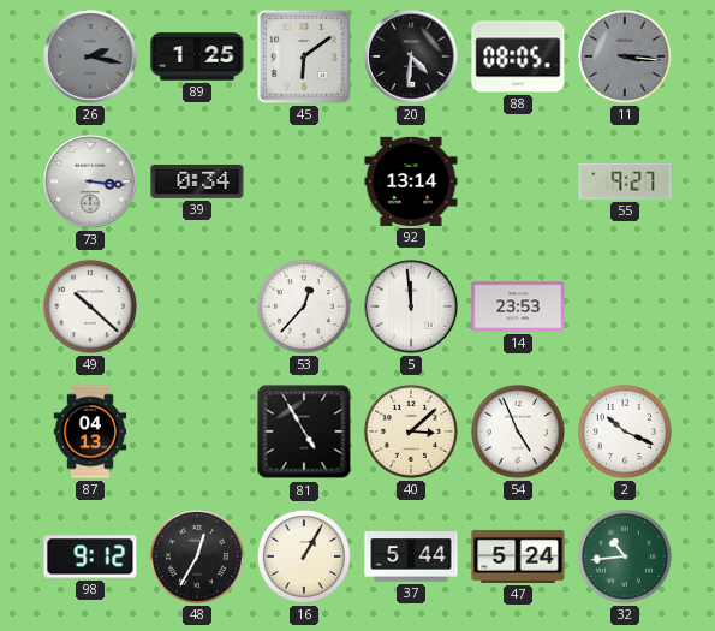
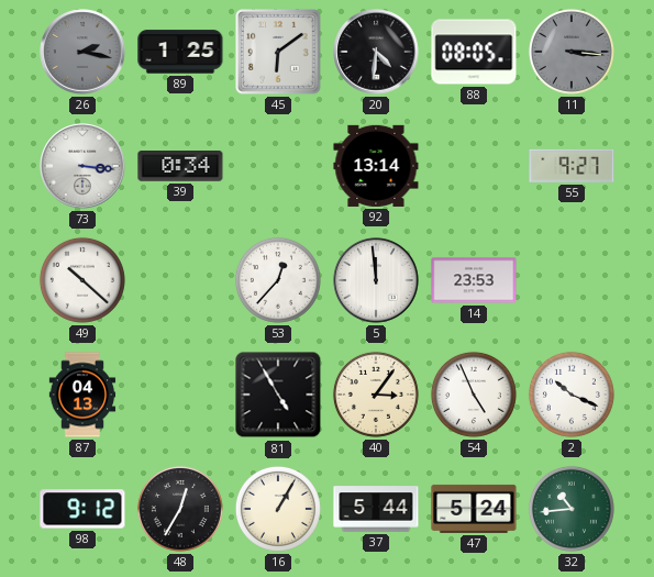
40: 3:08 -> 3:06
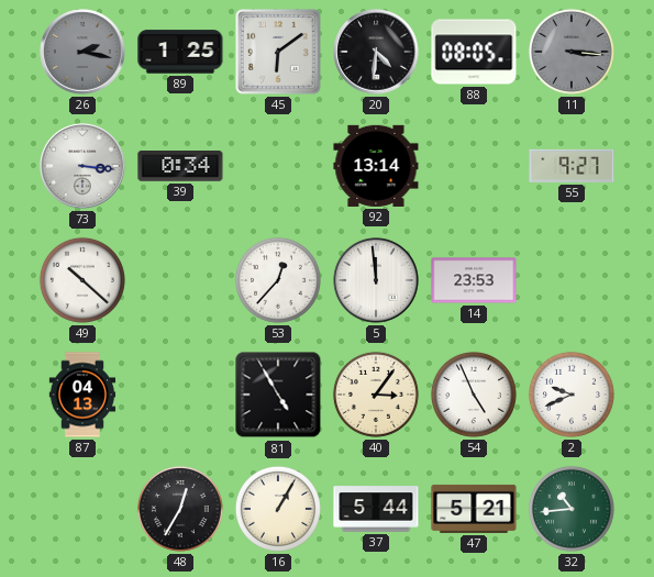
2: 10:19 -> 9:41
98: 9:12 -> none
47: 5:24 -> 5:21
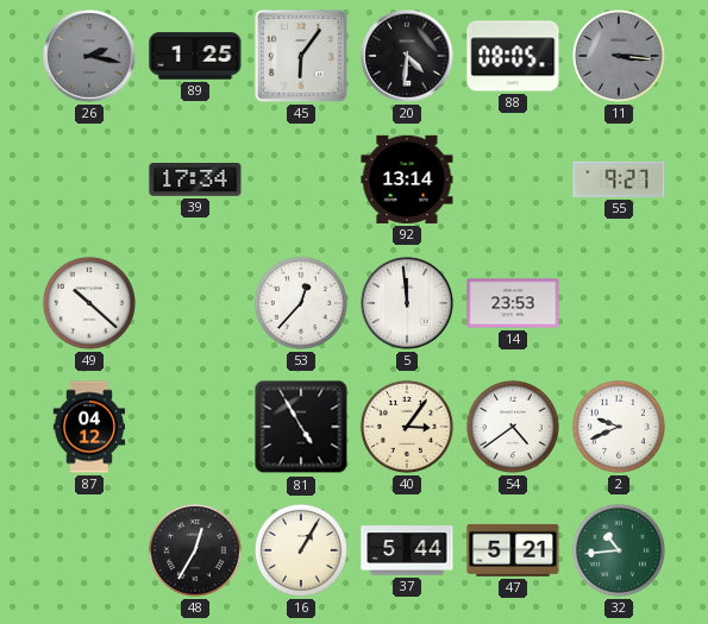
45: 6:09 -> 6:06
73: 3:16 -> none
39: 0:34 -> 17:34
87: 04:13 -> 04:12
54: 4:56 -> 4:39
